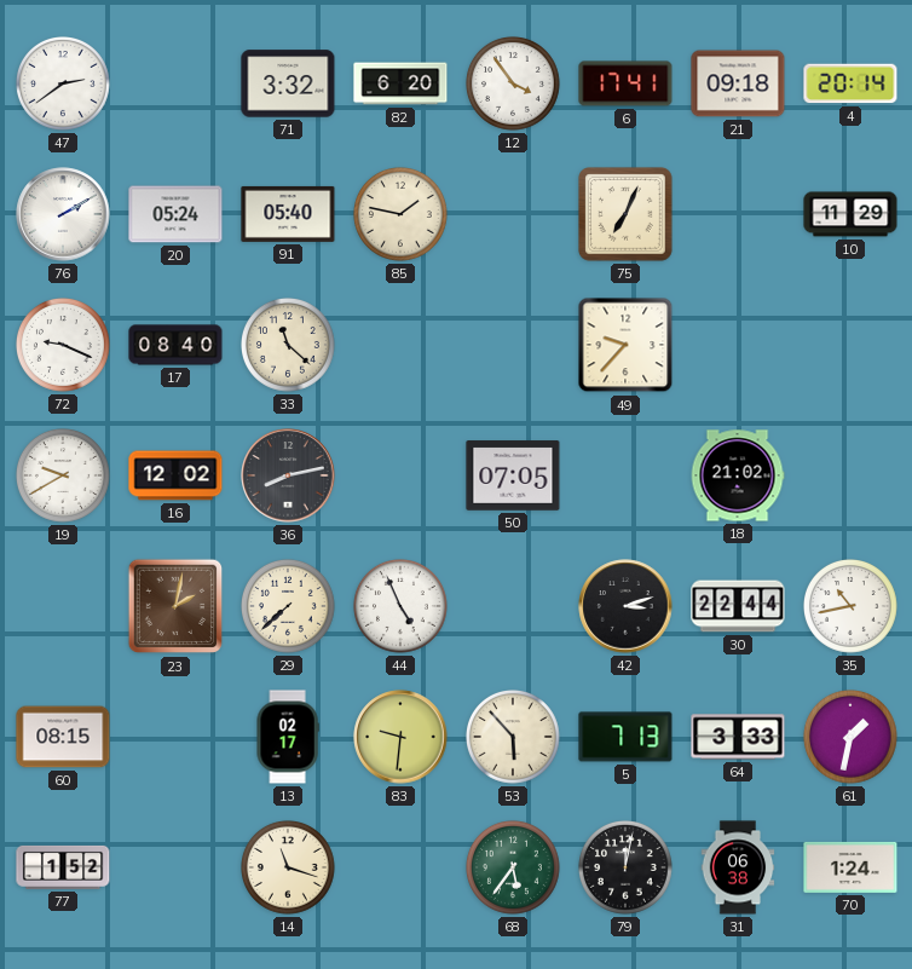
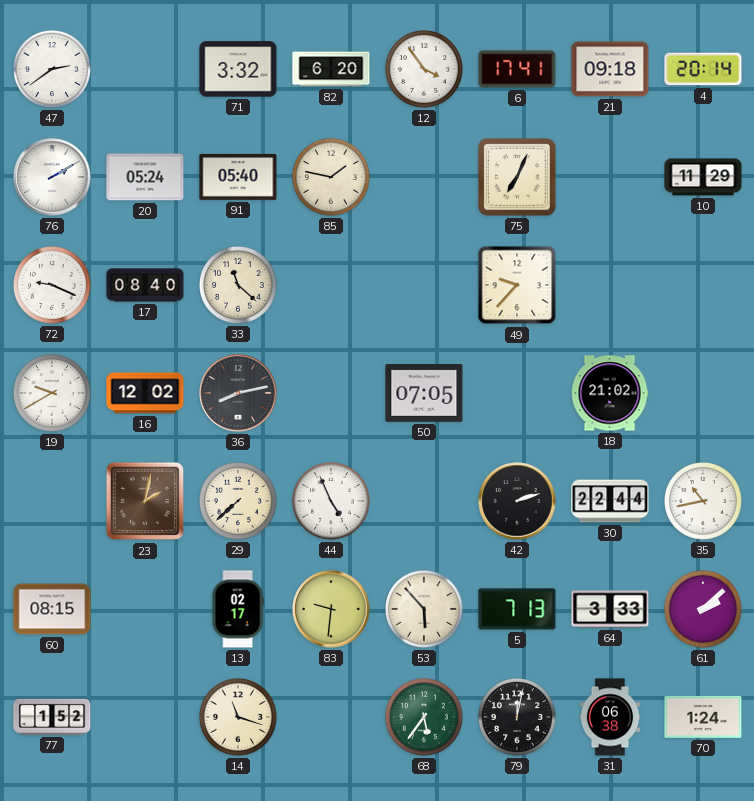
42: 3:12 -> 2:12
61: 1:32 -> 2:08
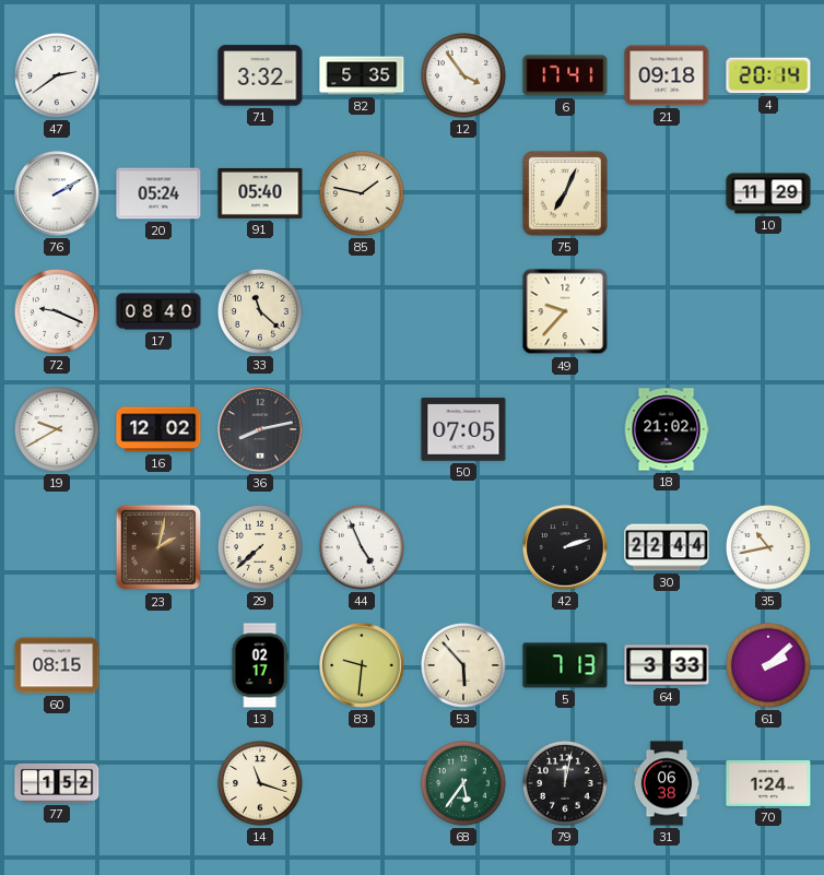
82: 6:20 -> 5:35
